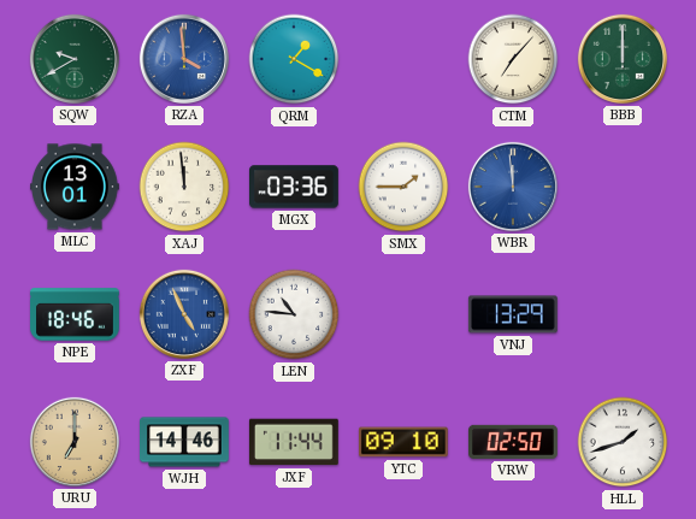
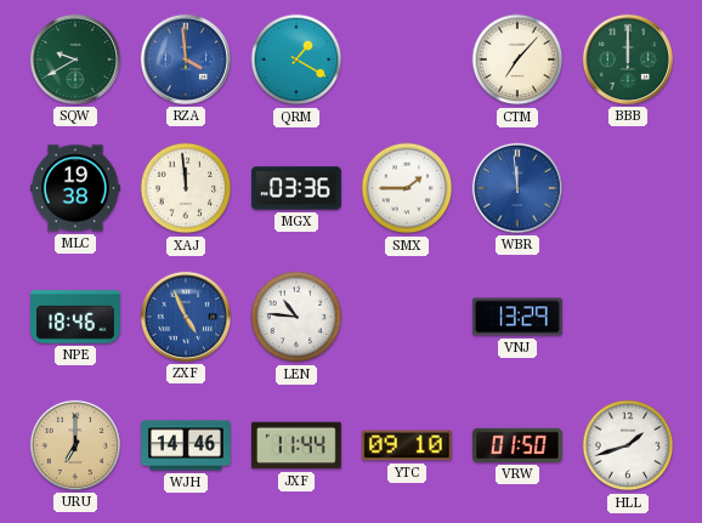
MLC: 13:01 -> 19:38
VRW: 02:50 -> 01:50
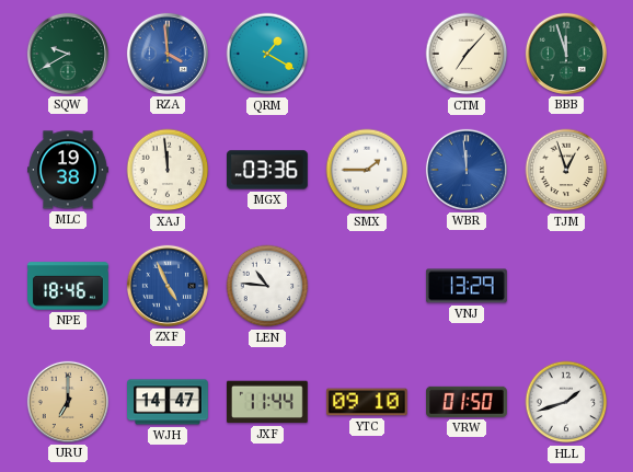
BBB: 12:00 -> 11:57
TJM: none -> 12:57
WJH: 14:46 -> 14:47
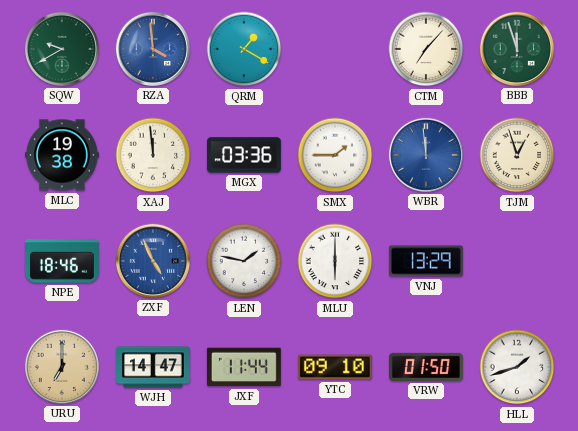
LEN: 10:46 -> 1:47
MLU: none -> 6:00
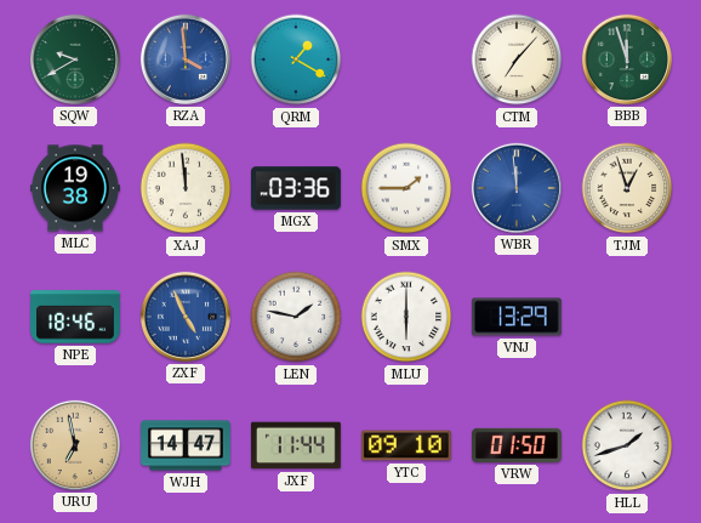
URU: 7:00 -> 6:58
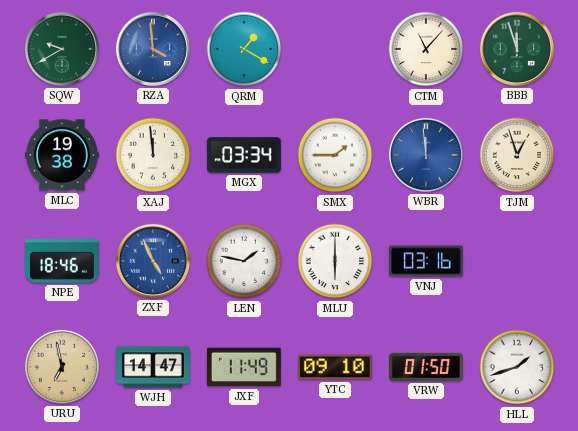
CTM: 7:07 -> 11:07
MGX: 03:36 -> 03:34
VNJ: 13:29 -> 03:16
JXF: 11:44 -> 11:49
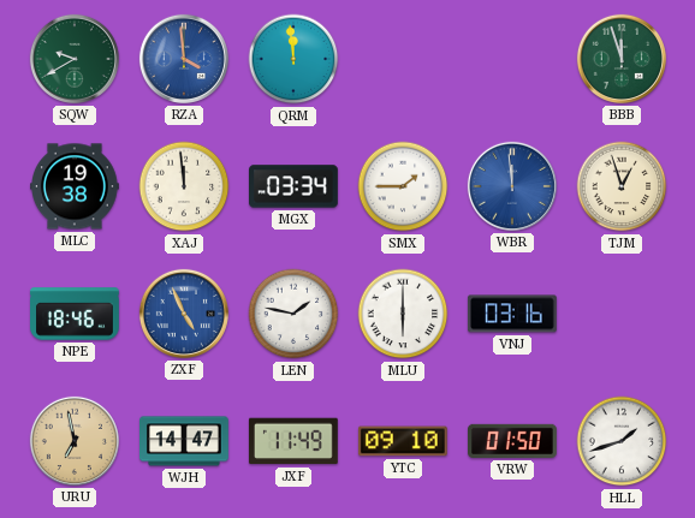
QRM: 1:20 -> 11:59
CTM: 11:07 -> none
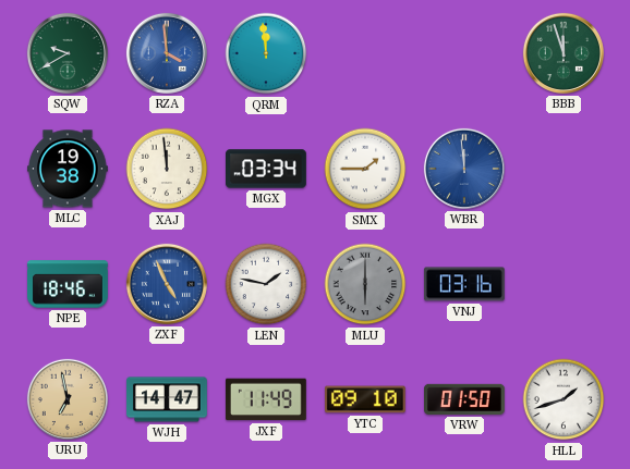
TJM: 12:57 -> none
MLU dial: white -> grey
